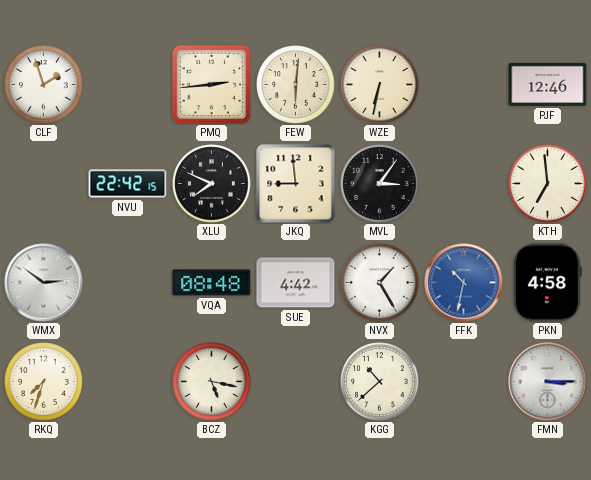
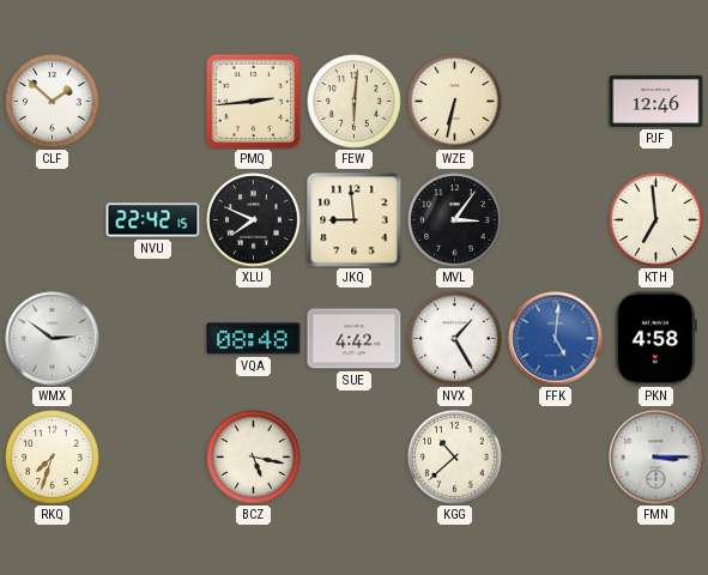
CLF: 1:57 -> 1:52
FFK: 10:32 -> 5:01
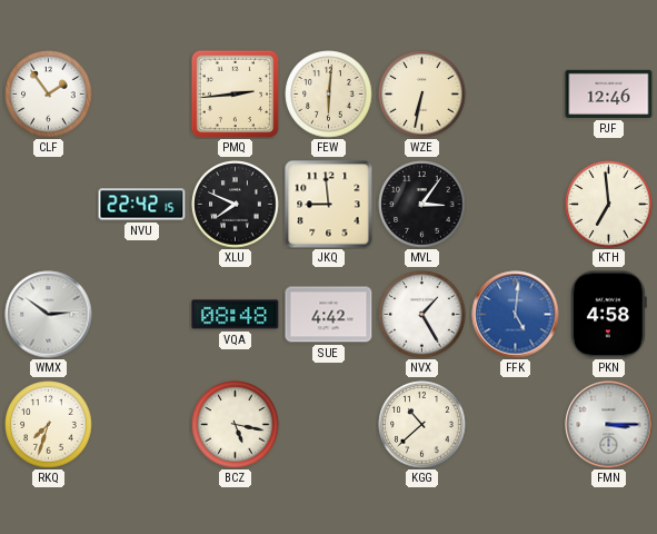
CLF: 1:52 -> 1:54
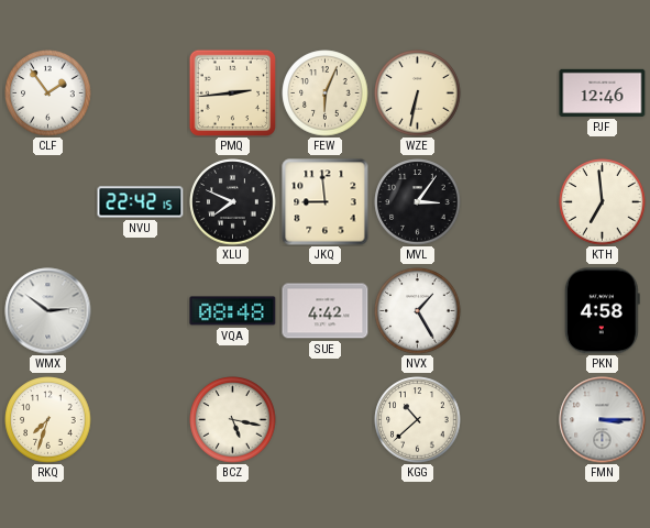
FEW: 6:01 -> 6:04
FFK: 5:01 -> none
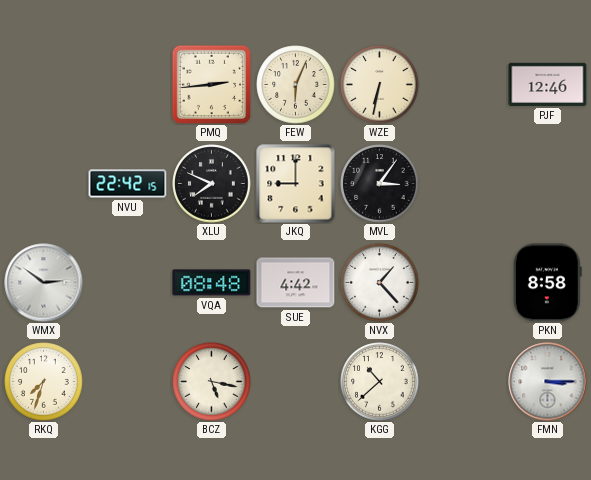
CLF: 1:54 -> none
JKQ: 8:59 -> 9:00
KTH: 6:59 -> none
NVX: 1:25 -> 1:23
PKN: 4:58 -> 8:58
